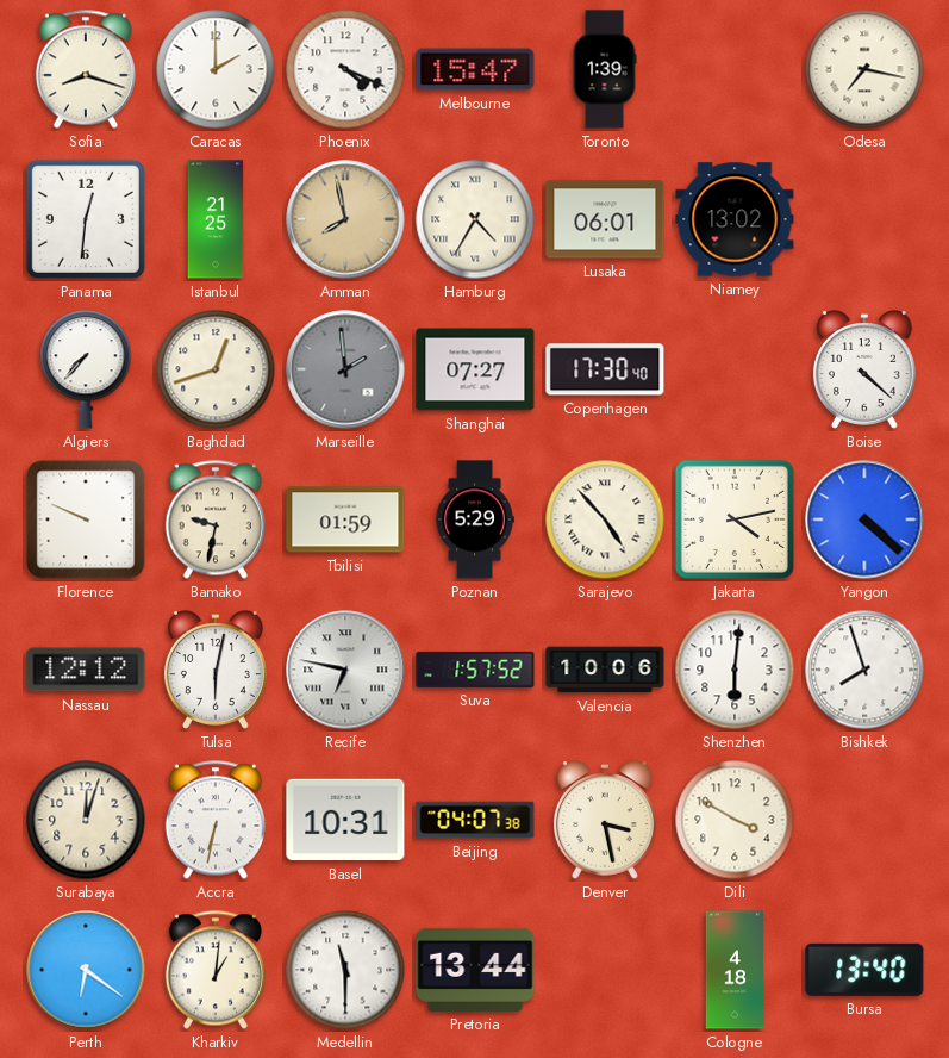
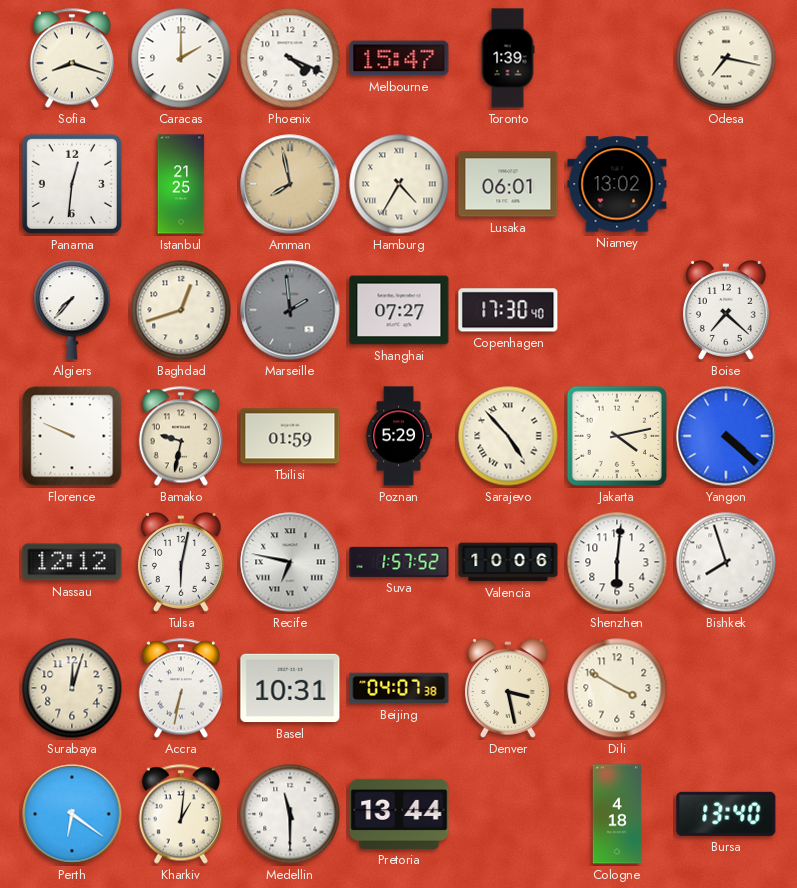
Boise: 4:22 -> 7:22
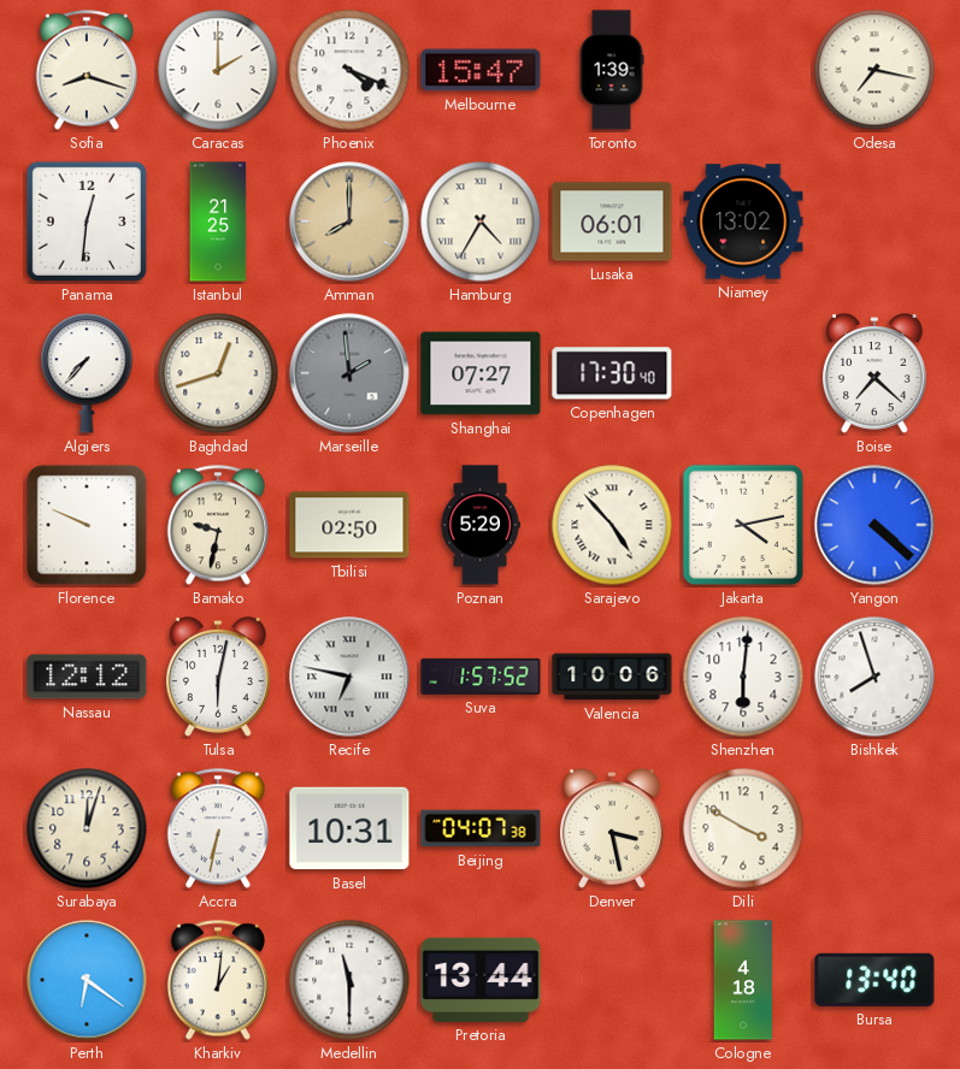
Amman: 7:58 -> 8:00
Tbilisi: 01:59 -> 02:50
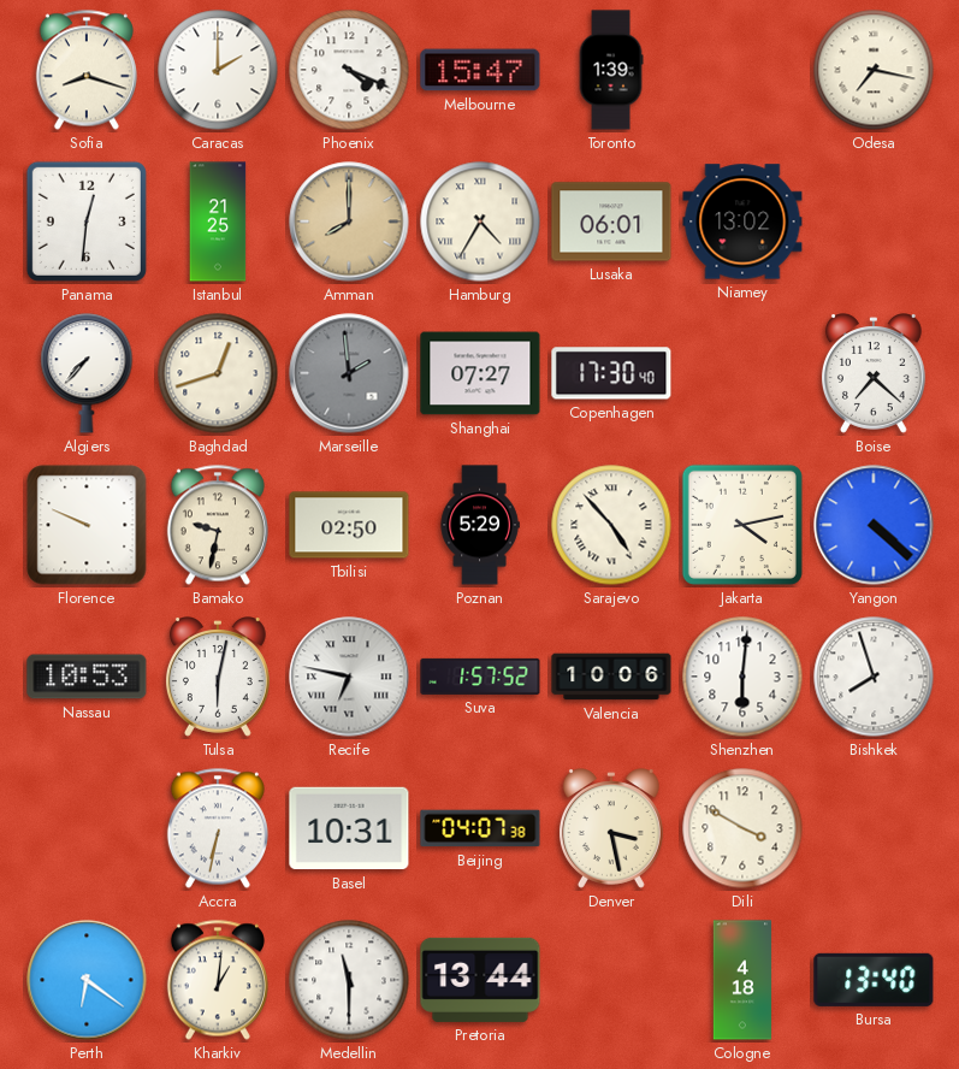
Nassau: 12:12 -> 10:53
Surabaya: 12:03 -> none
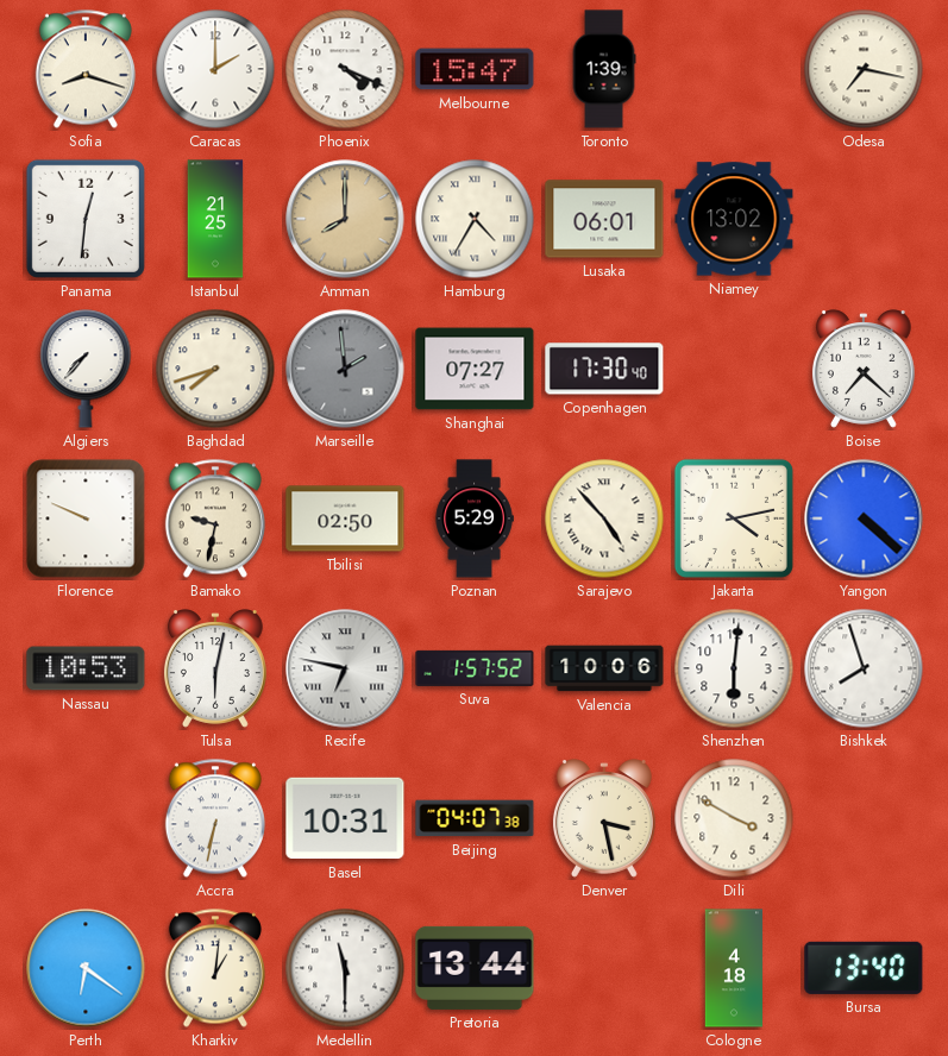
Baghdad: 12:42 -> 7:42
